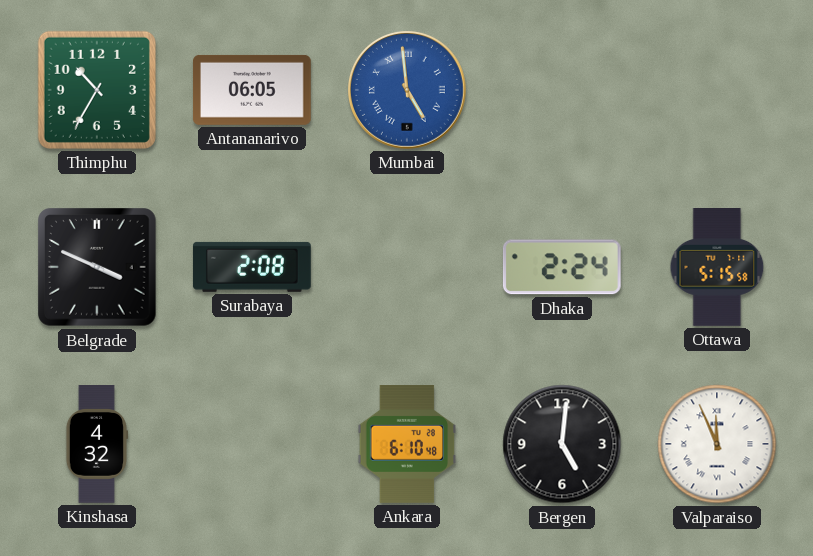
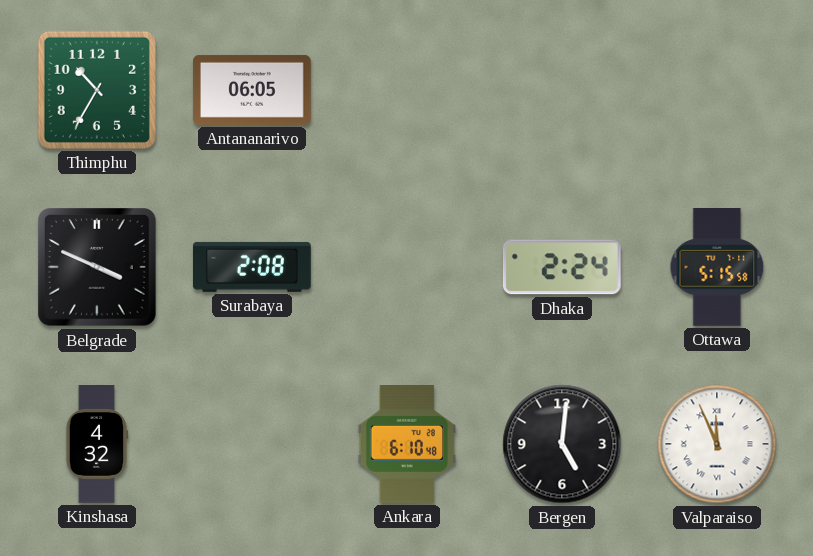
Mumbai: 4:59 -> none
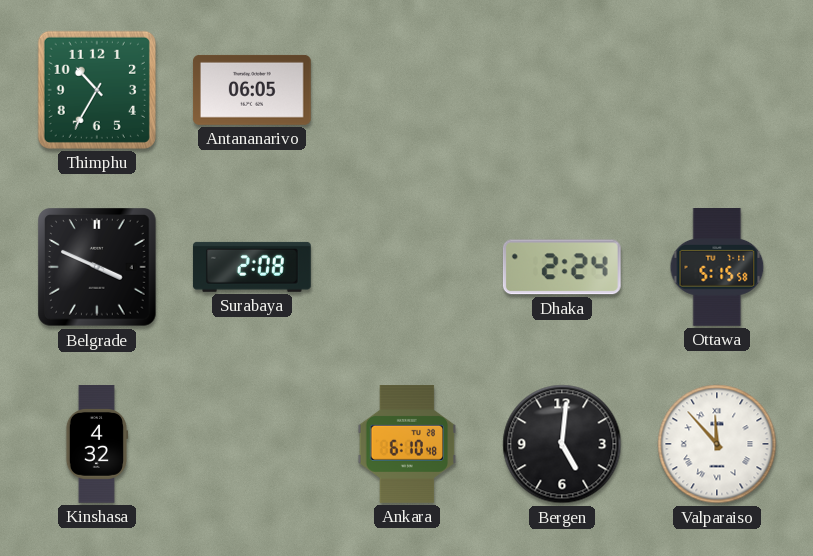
Valparaiso: 11:56 -> 11:53
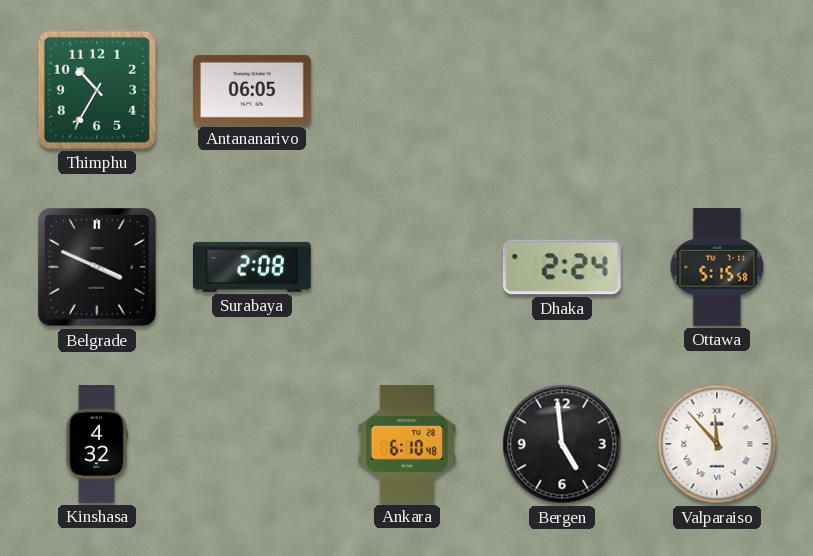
Bergen: 5:01 -> 4:59
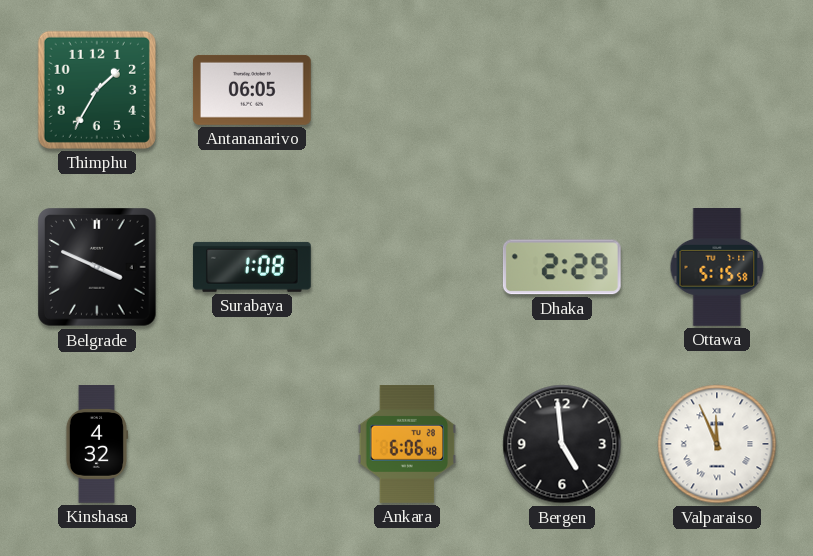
Thimphu: 10:35 -> 1:35
Surabaya: 2:08 -> 1:08
Dhaka: 2:24 -> 2:29
Ankara: 6:10 -> 6:06
Valparaiso: 11:53 -> 11:56
